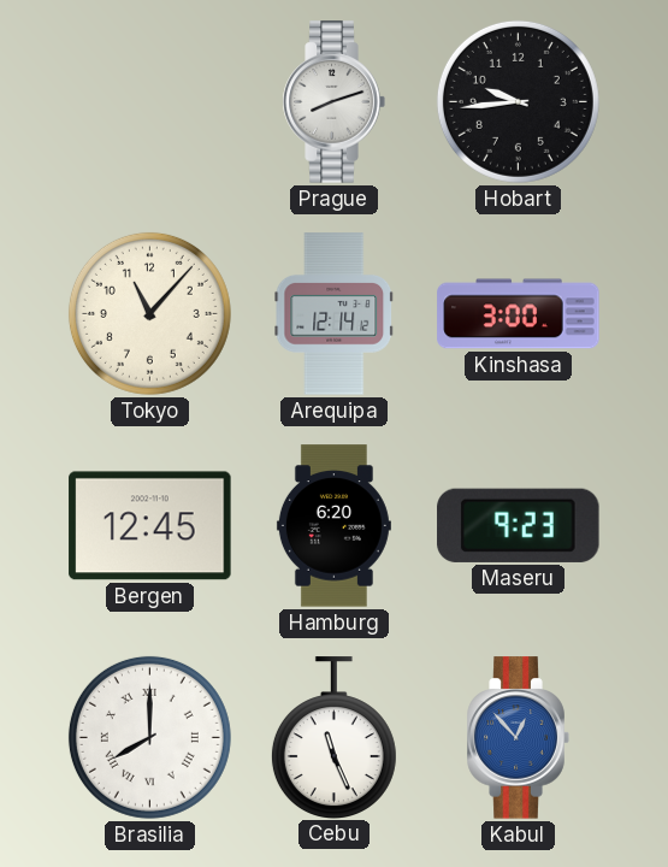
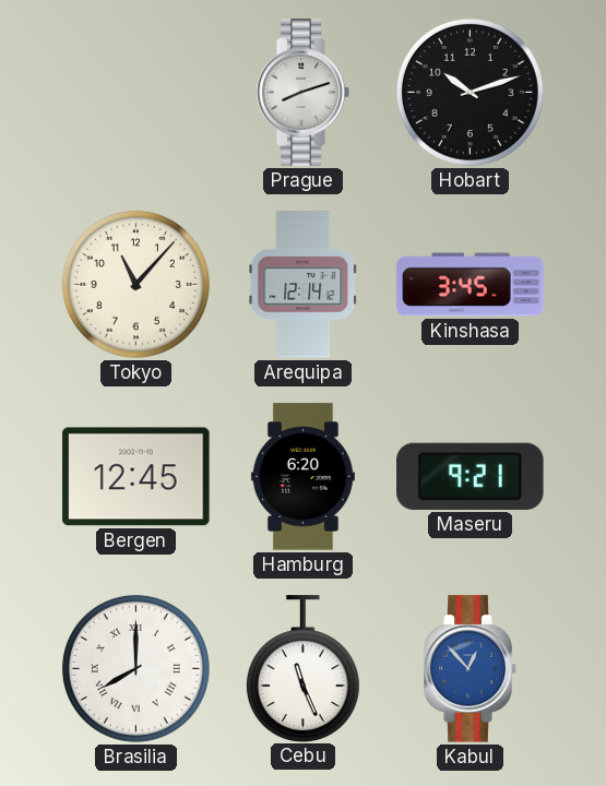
Hobart: 9:44 -> 10:12
Kinshasa: 3:00 -> 3:45
Maseru: 9:23 -> 9:21
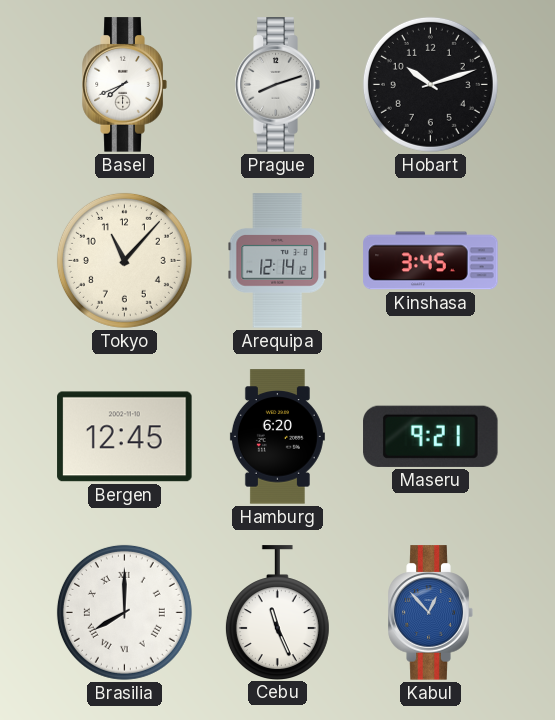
Basel: none -> 7:41
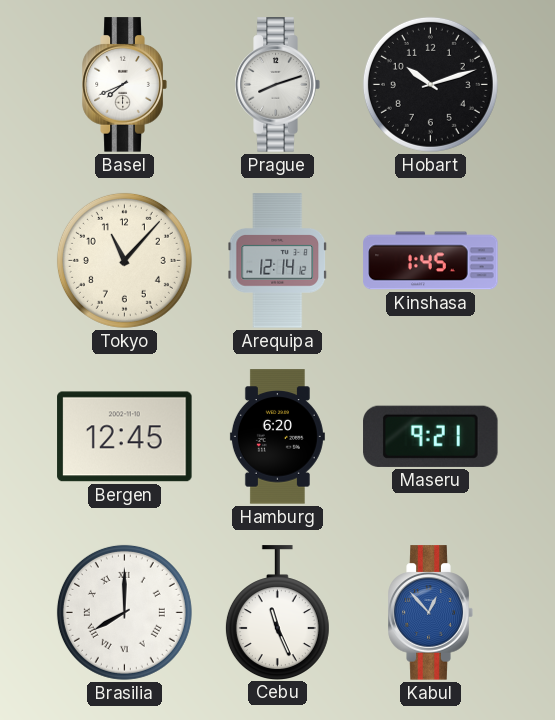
Kinshasa: 3:45 -> 1:45
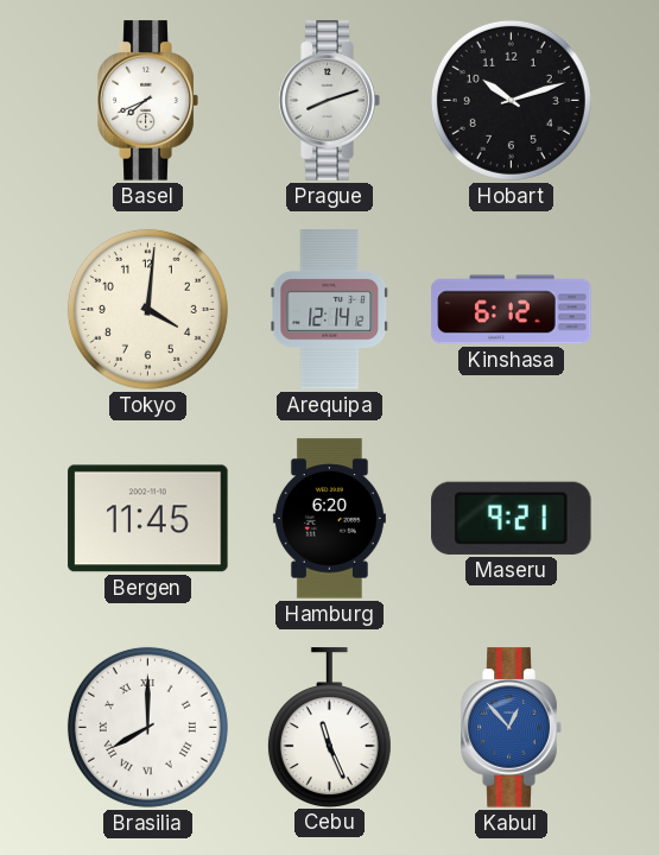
Tokyo: 11:07 -> 4:01
Kinshasa: 1:45 -> 6:12
Bergen: 12:45 -> 11:45
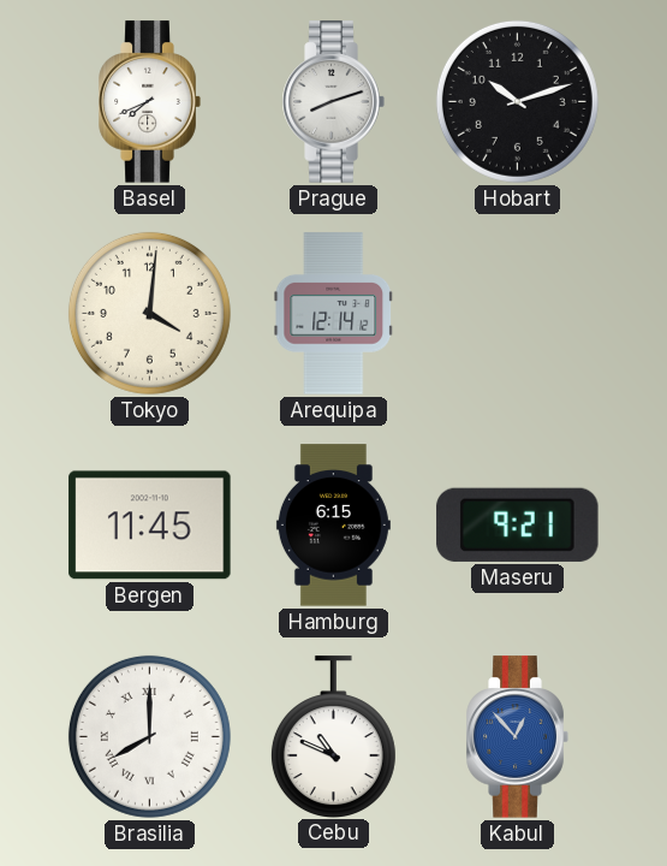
Kinshasa: 6:12 -> none
Hamburg: 6:20 -> 6:15
Cebu: 11:26 -> 10:49
